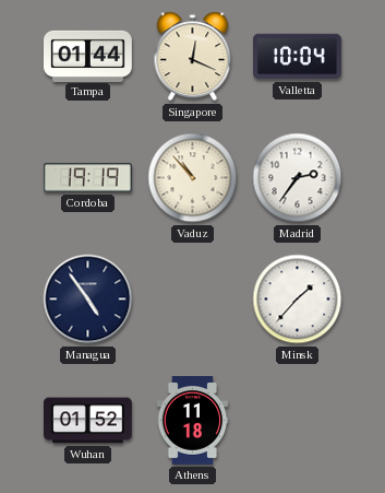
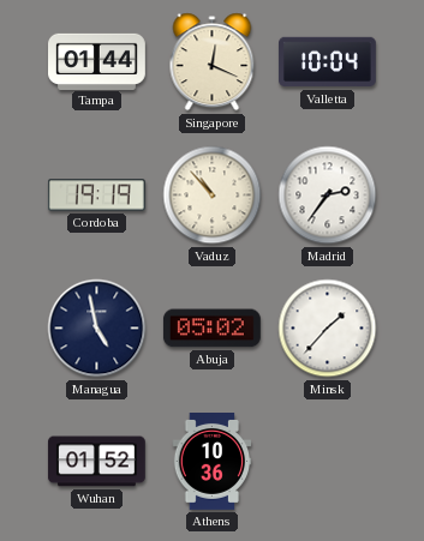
Managua: 4:54 -> 4:58
Abuja: none -> 05:02
Athens: 11:18 -> 10:36
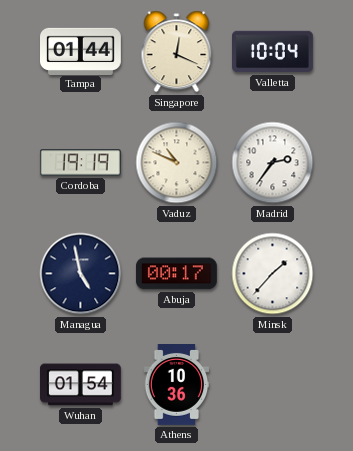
Vaduz: 10:53 -> 10:49
Abuja: 05:02 -> 00:17
Wuhan: 01:52 -> 01:54
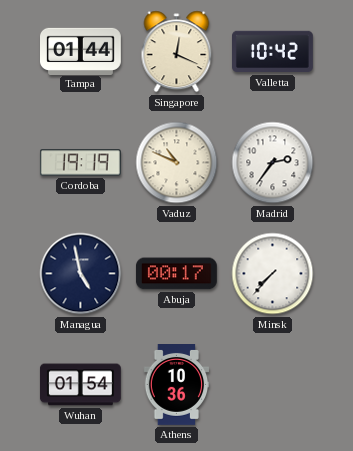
Valletta: 10:04 -> 10:42
Minsk: 1:37 -> 7:37
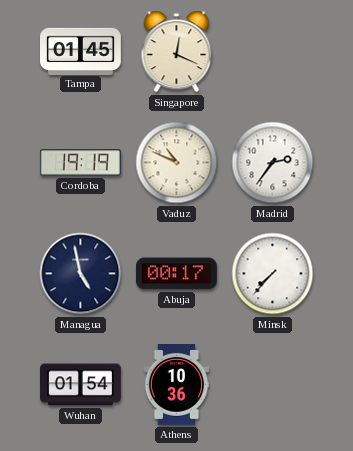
Tampa: 01:44 -> 01:45
Valletta: 10:42 -> none
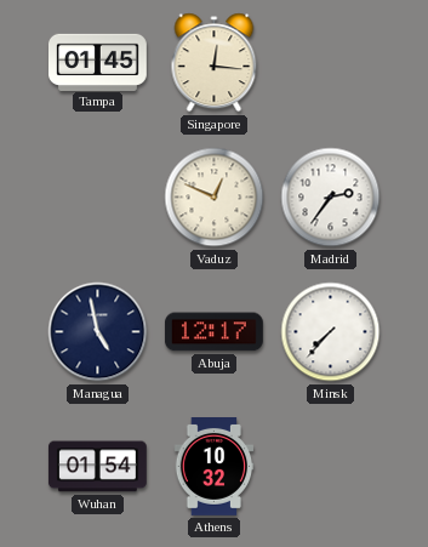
Singapore: 12:19 -> 12:16
Cordoba: 19:19 -> none
Vaduz: 10:49 -> 12:49
Abuja: 00:17 -> 12:17
Athens: 10:36 -> 10:32
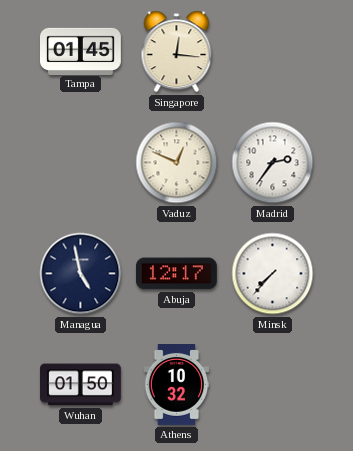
Wuhan: 01:54 -> 01:50
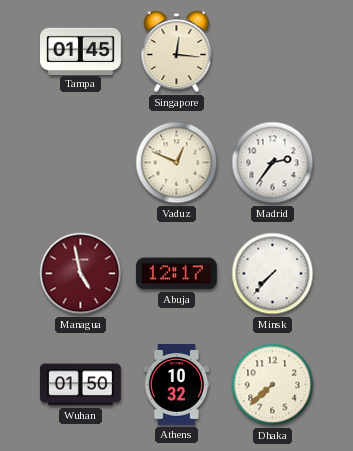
Managua dial: navy -> burgundy
Dhaka: none -> 7:38
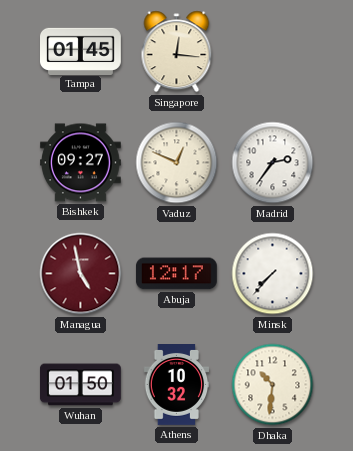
Bishkek: none -> 09:27
Dhaka: 7:38 -> 10:31
